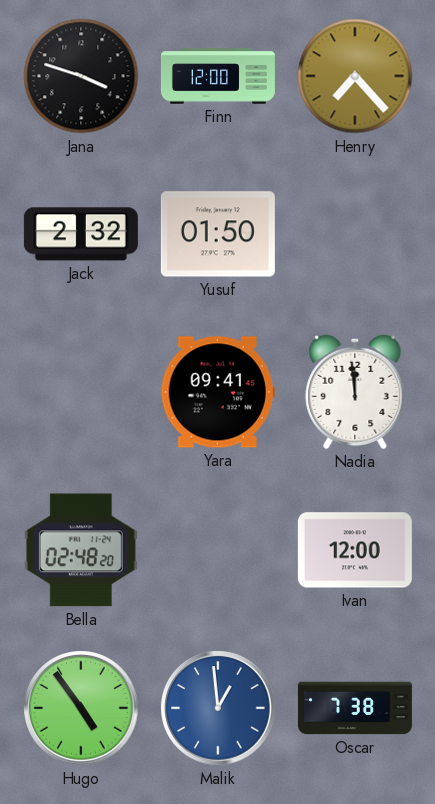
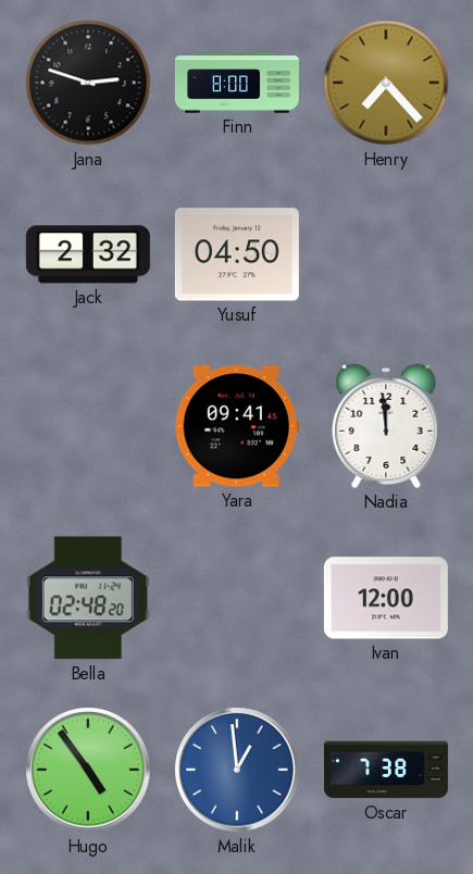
Jana: 3:48 -> 2:48
Finn: 12:00 -> 8:00
Yusuf: 01:50 -> 04:50
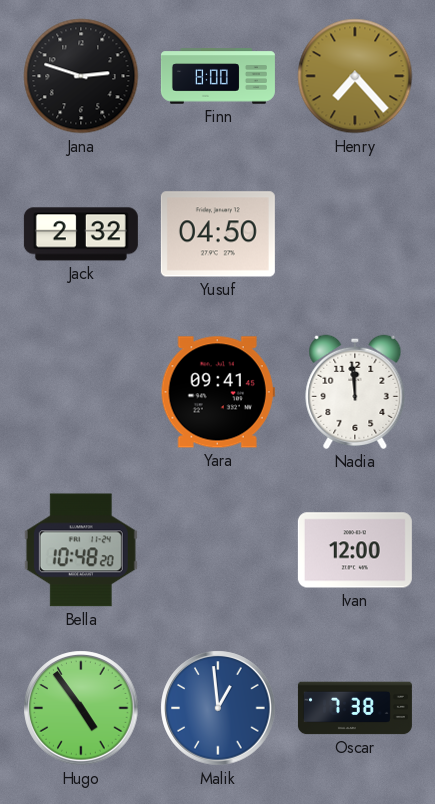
Bella: 02:48 -> 10:48
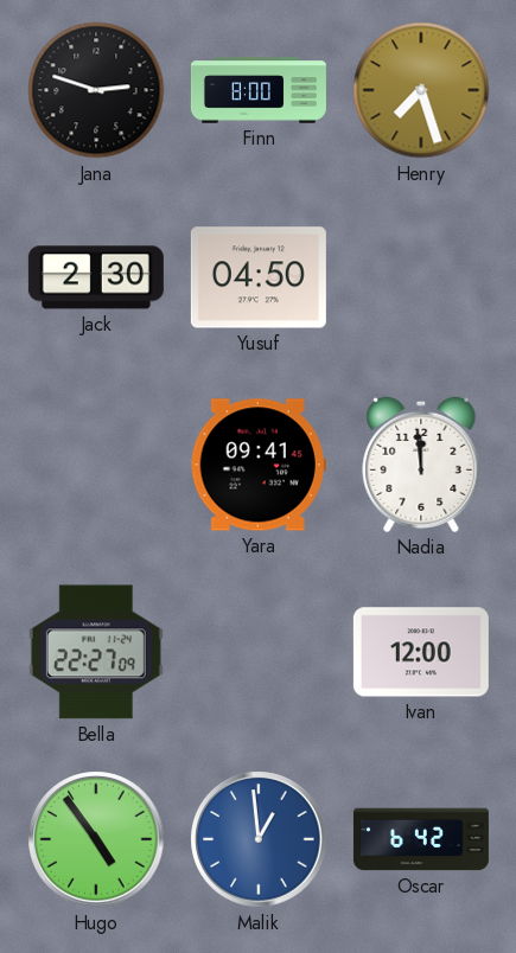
Henry: 7:23 -> 7:27
Jack: 2:32 -> 2:30
Bella: 10:48 -> 22:27
Oscar: 7:38 -> 6:42
